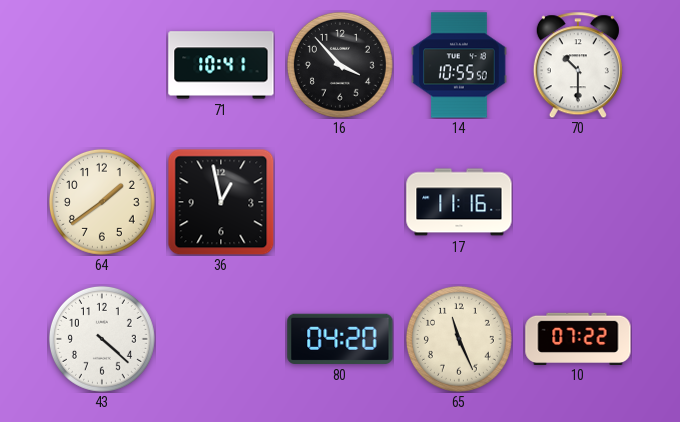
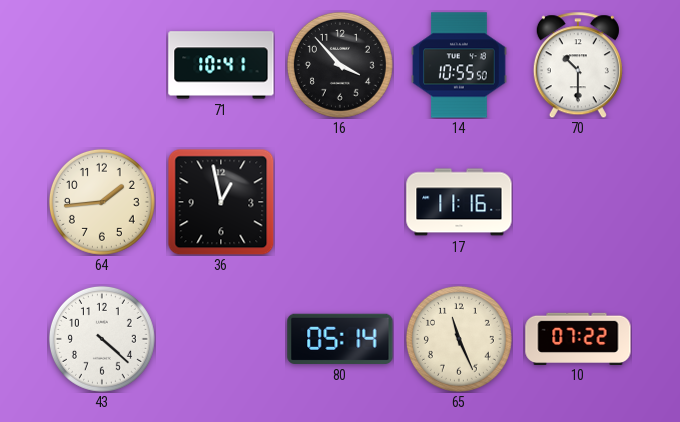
64: 1:39 -> 1:44
80: 04:20 -> 05:14
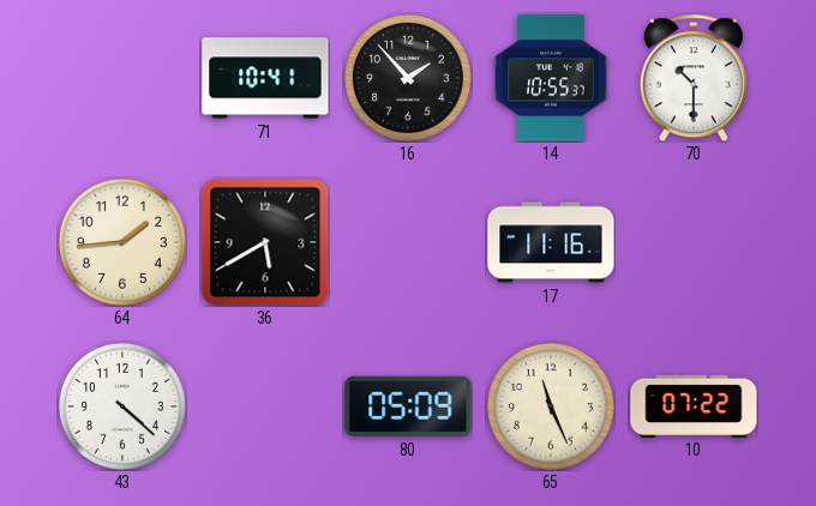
16: 3:53 -> 1:53
14: 10:55:50 -> 10:55:37
36: 12:58 -> 5:40
80: 05:14 -> 05:09
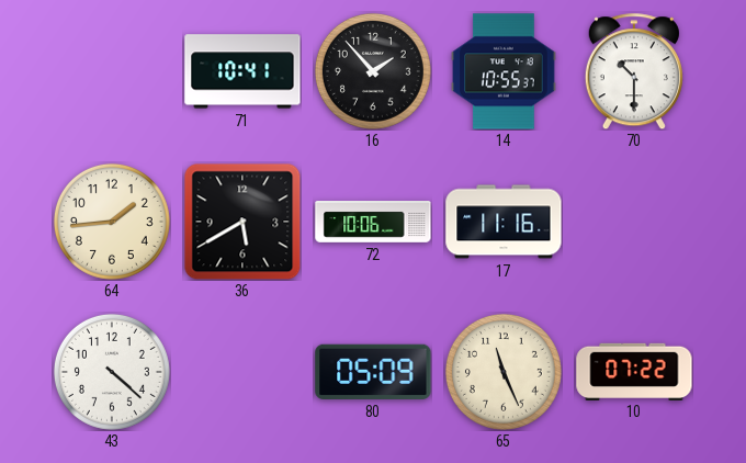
72: none -> 10:06
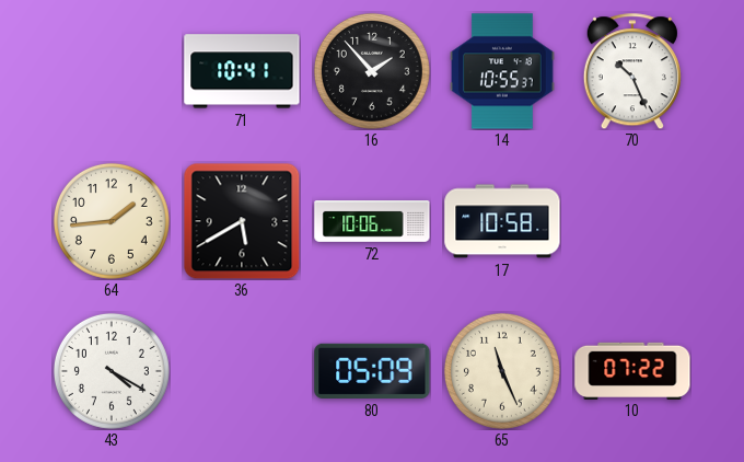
70: 10:30 -> 10:26
17: 11:16 -> 10:58
43: 4:22 -> 4:20
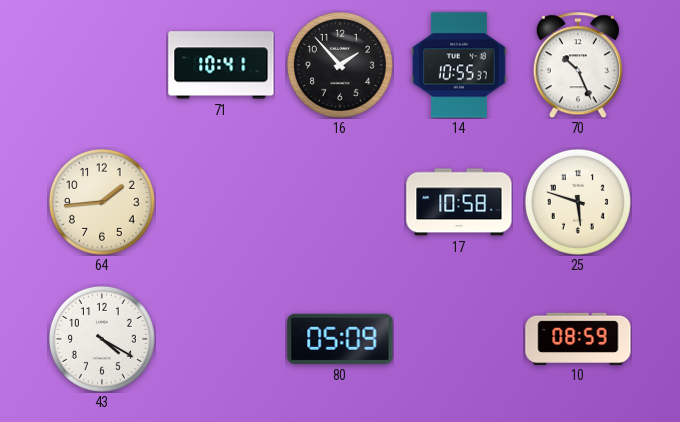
36: 5:40 -> none
72: 10:06 -> none
25: none -> 5:48
65: 11:26 -> none
10: 07:22 -> 08:59
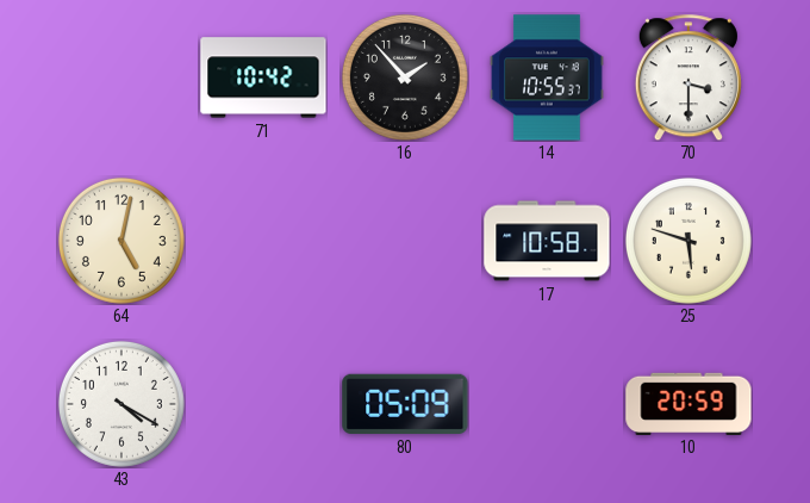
71: 10:41 -> 10:42
70: 10:26 -> 3:30
64: 1:44 -> 5:02
10: 08:59 -> 20:59
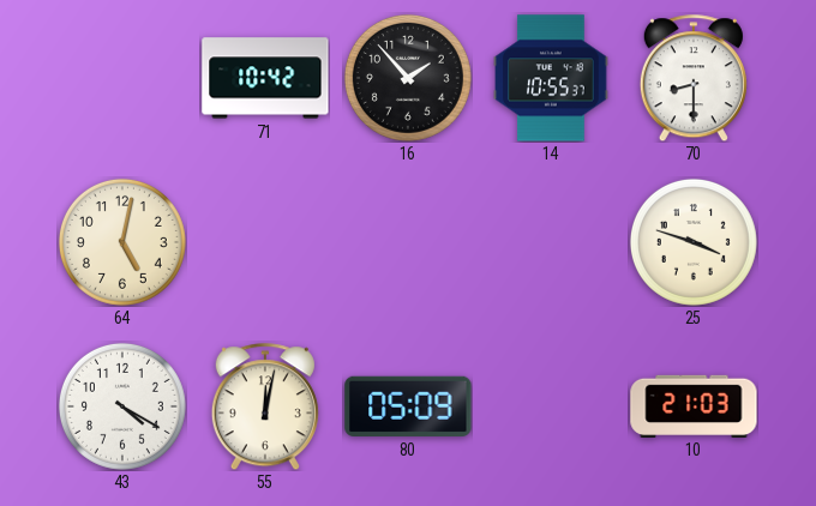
70: 3:30 -> 8:30
17: 10:58 -> none
25: 5:48 -> 3:48
55: none -> 12:02
10: 20:59 -> 21:03
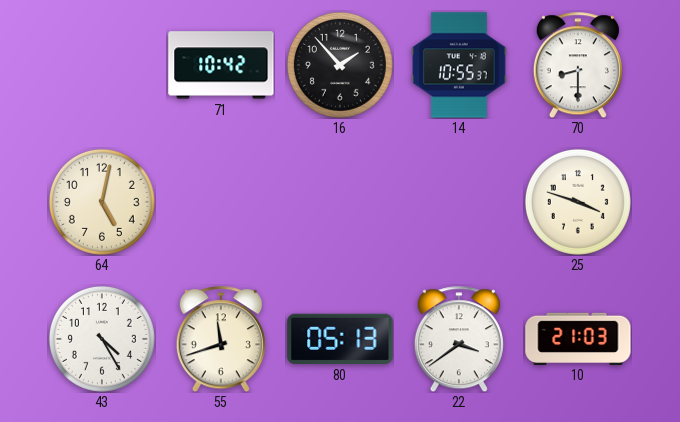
43: 4:20 -> 4:25
55: 12:02 -> 11:42
80: 05:09 -> 05:13
22: none -> 3:39
